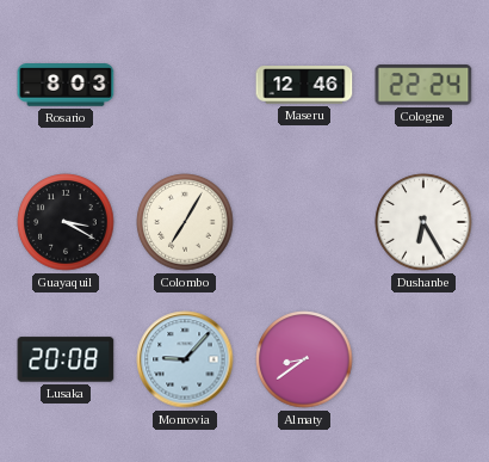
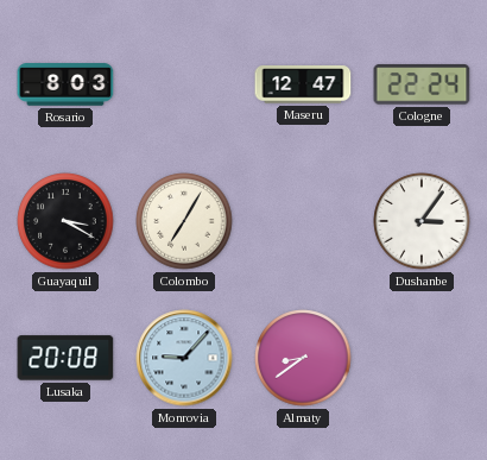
Maseru: 12:46 -> 12:47
Dushanbe: 6:25 -> 3:06
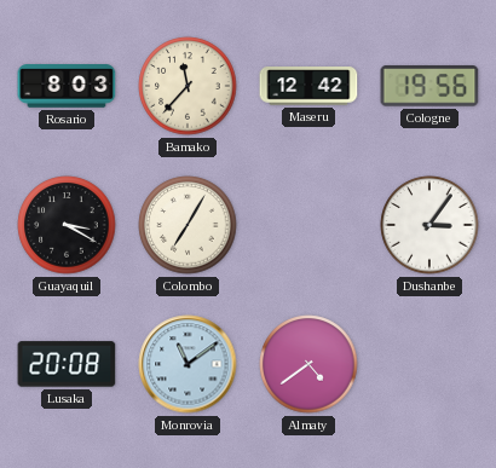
Bamako: none -> 11:37
Maseru: 12:47 -> 12:42
Cologne: 22:24 -> 19:56
Monrovia: 9:07 -> 11:09
Almaty: 8:39 -> 4:39
